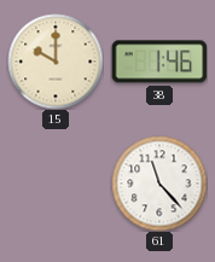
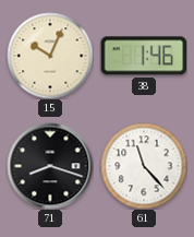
15: 10:00 -> 10:04
71: none -> 8:18
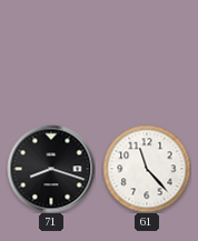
15: 10:04 -> none
38: 1:46 -> none
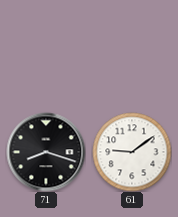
61: 11:23 -> 9:09
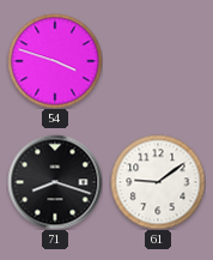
54: none -> 3:48
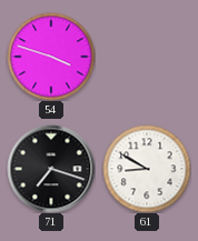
71: 8:18 -> 7:18
61: 9:09 -> 8:50
